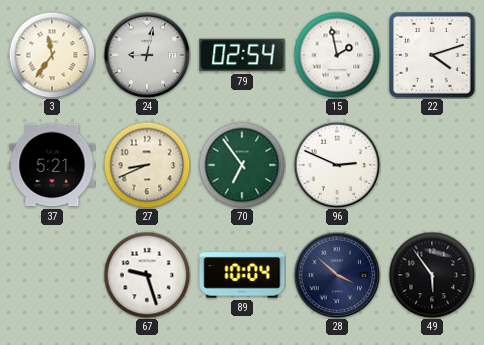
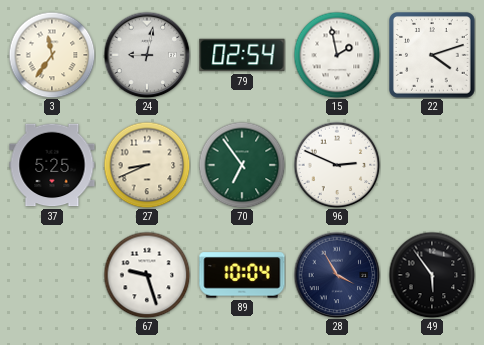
37: 5:21 -> 5:25
28: 3:52 -> 3:55
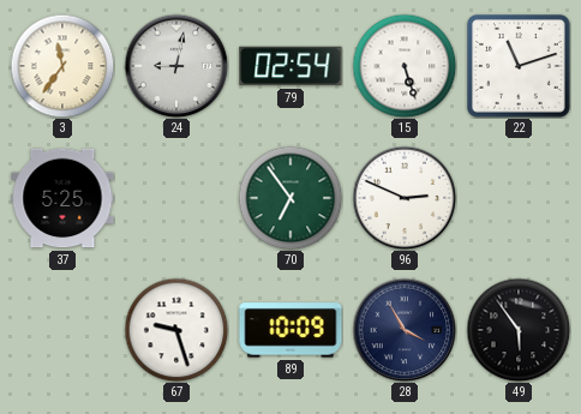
15: 1:58 -> 5:27
22: 4:12 -> 11:12
27: 8:41 -> none
89: 10:04 -> 10:09
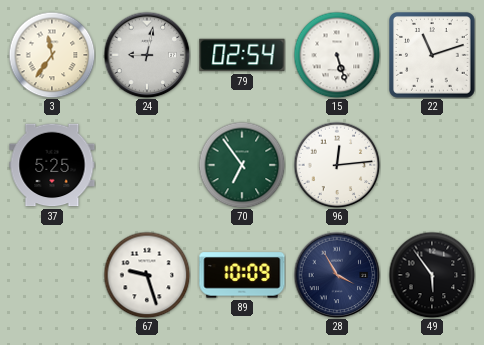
96: 2:49 -> 12:14
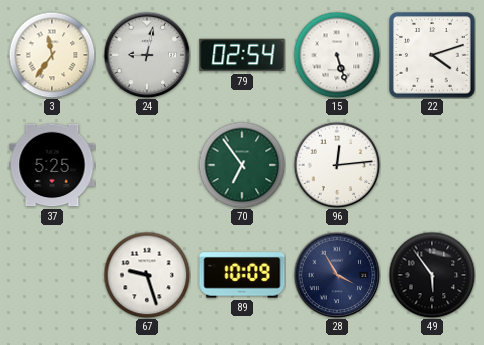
22: 11:12 -> 4:12
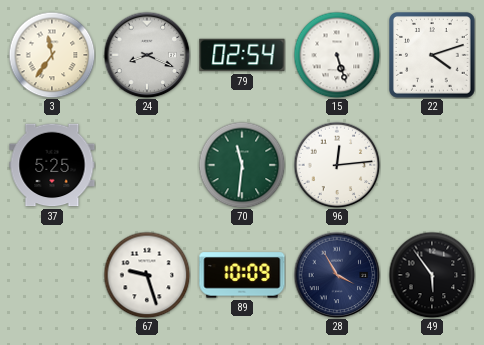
24: 9:02 -> 8:19
70: 6:54 -> 11:31
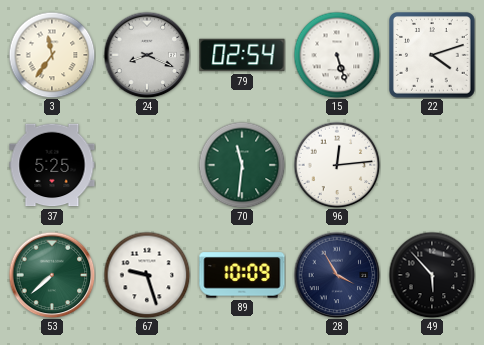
53: none -> 7:38
49: 5:54 -> 5:53
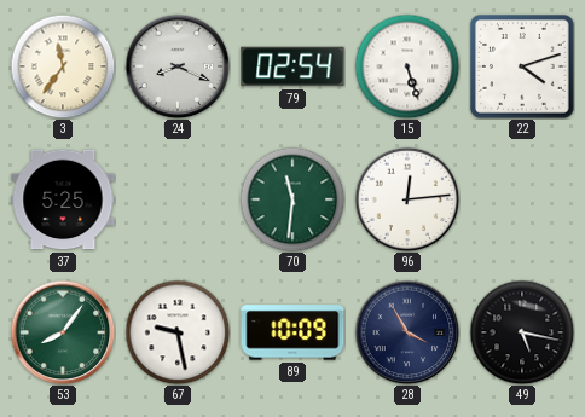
53: 7:38 -> 8:06
67: 9:27 -> 9:28
49: 5:53 -> 5:17
